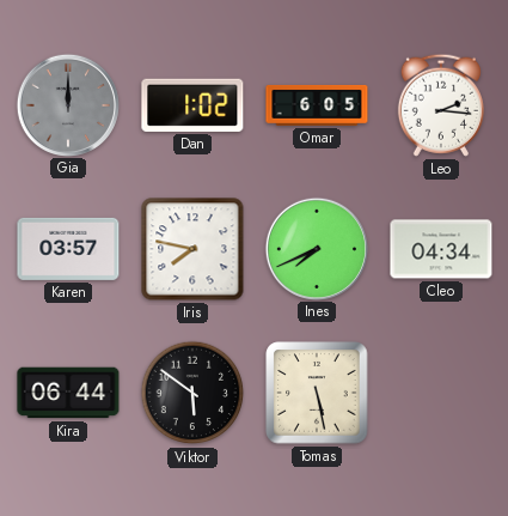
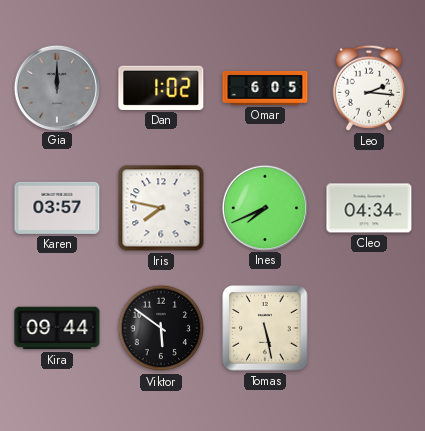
Kira: 06:44 -> 09:44
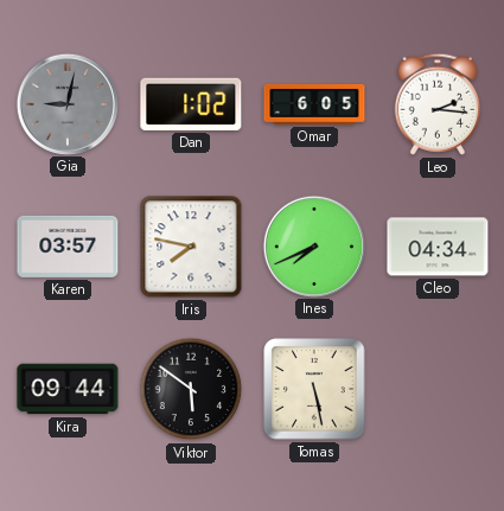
Gia: 12:00 -> 9:02
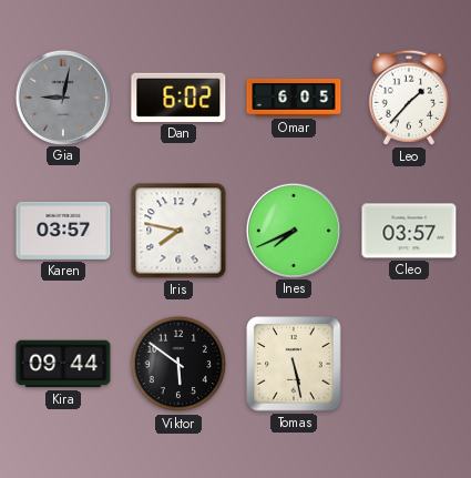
Dan: 1:02 -> 6:02
Leo: 2:16 -> 1:37
Cleo: 04:34 -> 03:57
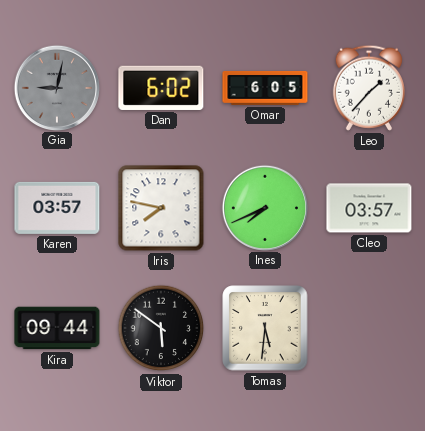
Tomas: 5:28 -> 5:31
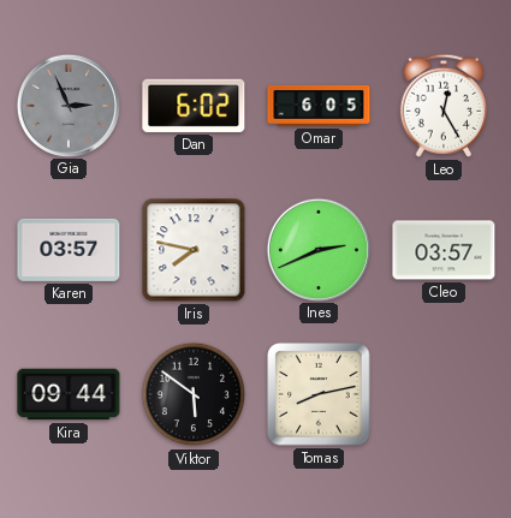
Gia: 9:02 -> 2:56
Leo: 1:37 -> 12:25
Ines: 7:41 -> 2:41
Tomas: 5:31 -> 8:13
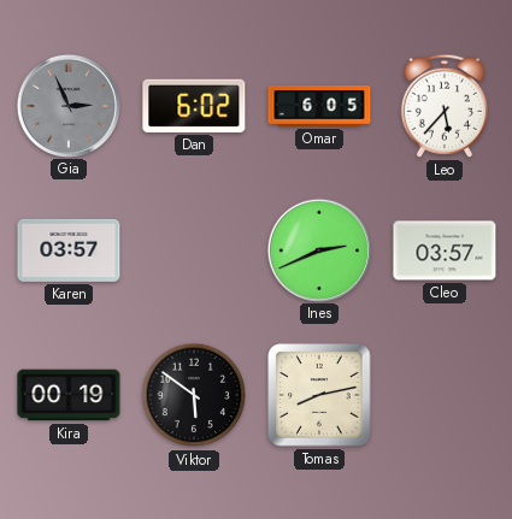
Leo: 12:25 -> 5:37
Iris: 7:47 -> none
Kira: 09:44 -> 00:19
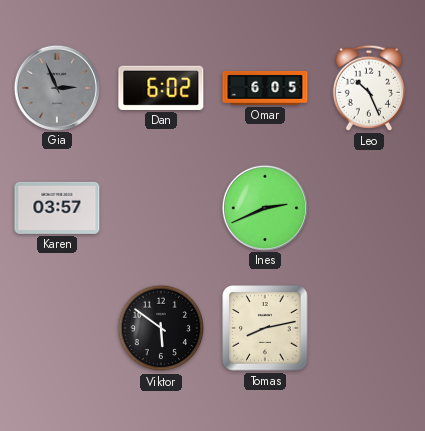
Leo: 5:37 -> 10:26
Cleo: 03:57 -> none
Kira: 00:19 -> none
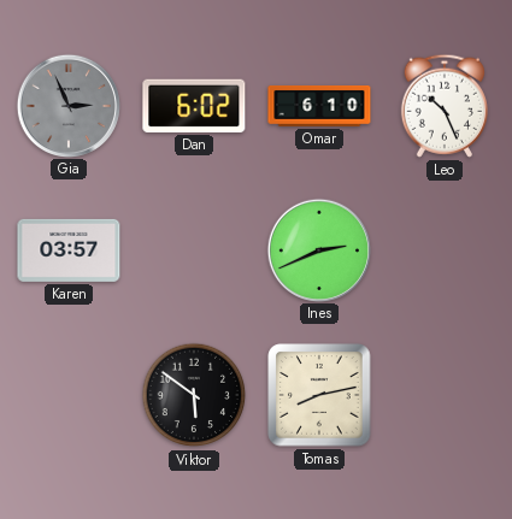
Omar: 6:05 -> 6:10
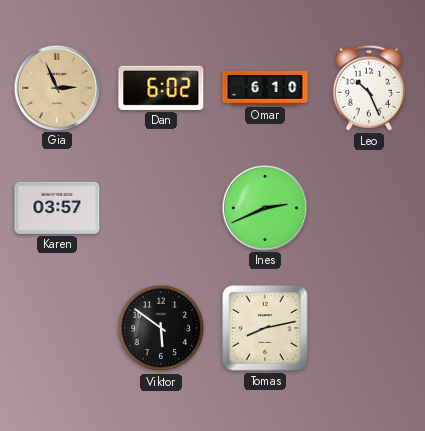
Gia dial: grey -> champagne
